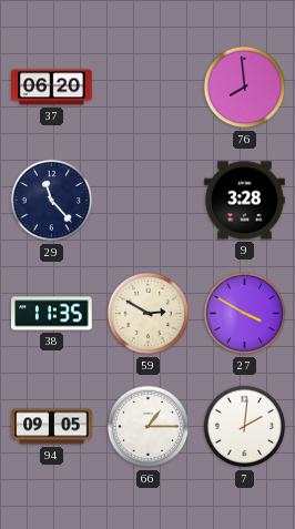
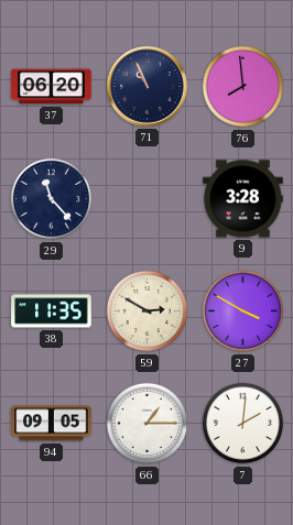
71: none -> 10:56
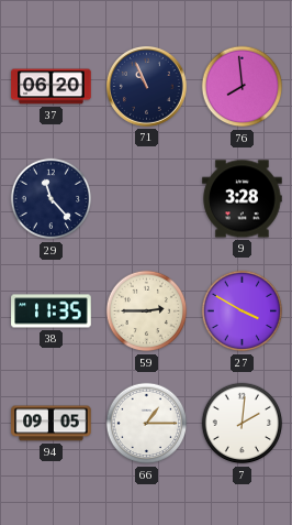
59: 2:50 -> 2:45
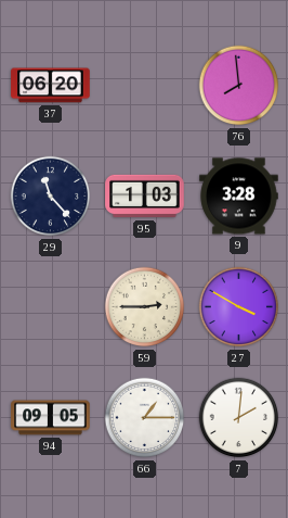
71: 10:56 -> none
95: none -> 1:03
38: 11:35 -> none
